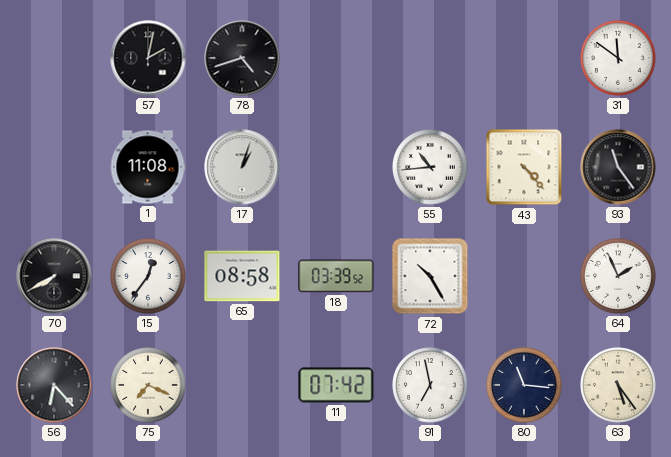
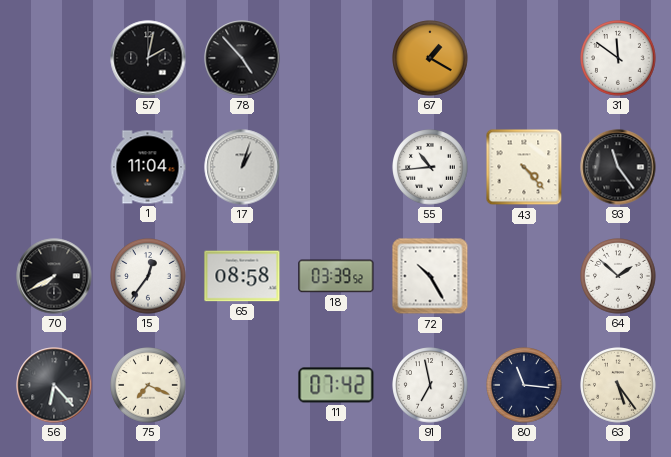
78: 4:42 -> 4:53
67: none -> 1:20
1: 11:08 -> 11:04
64: 1:56 -> 1:52
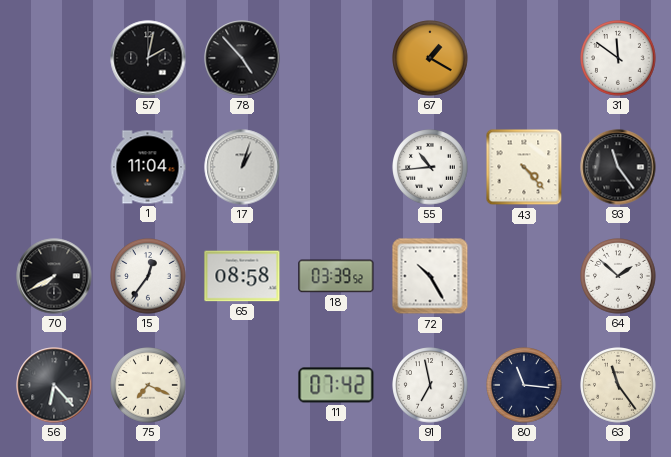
63: 5:24 -> 11:24
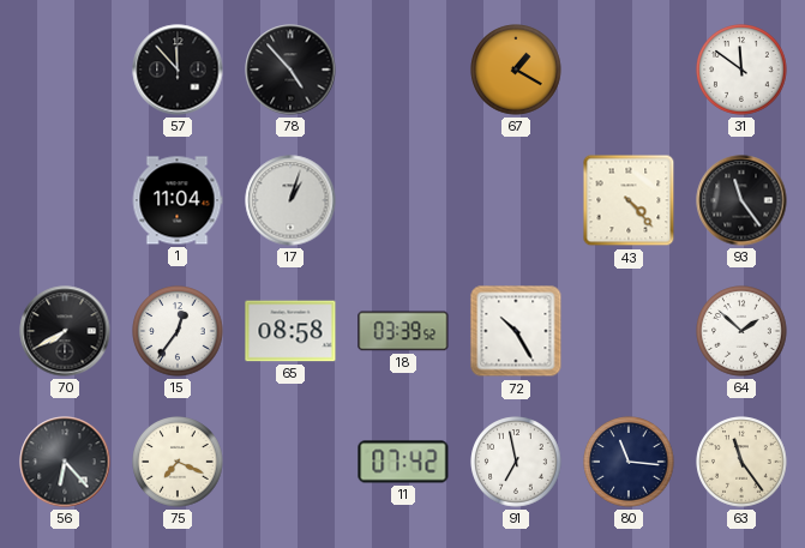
57: 2:02 -> 11:53
55: 10:44 -> none
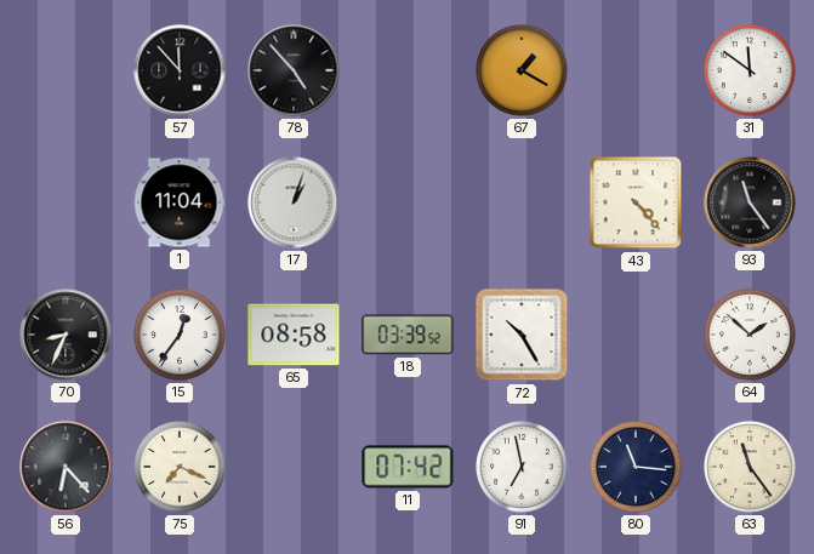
70: 7:40 -> 8:34
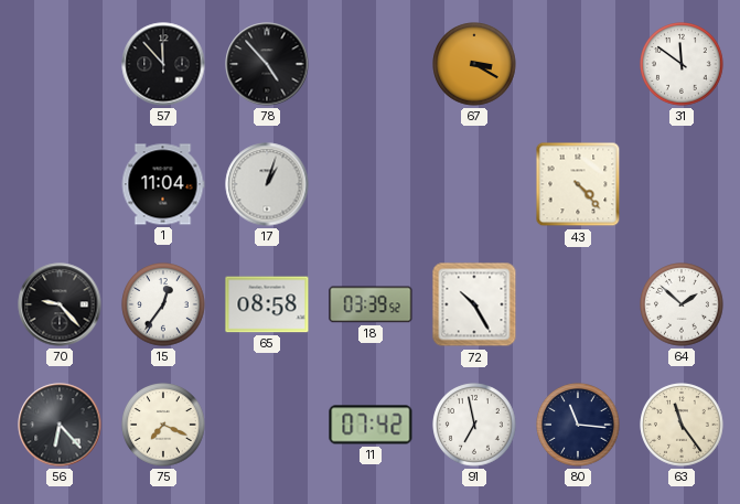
67: 1:20 -> 3:20
93: 11:24 -> none
70: 8:34 -> 9:23
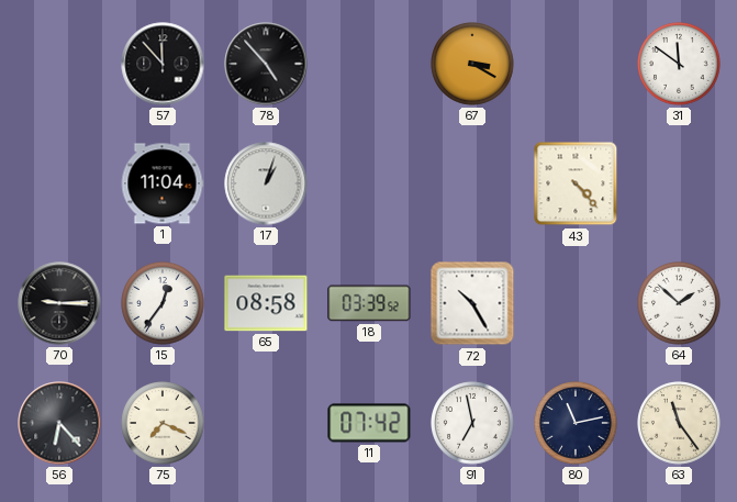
70: 9:23 -> 9:15
80: 11:16 -> 11:13
